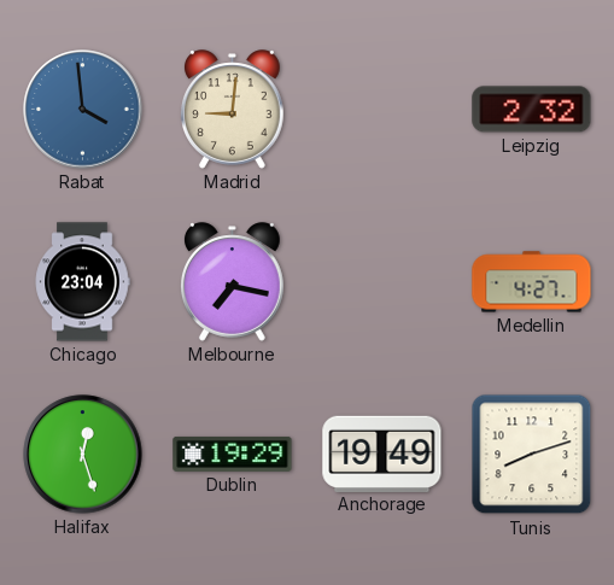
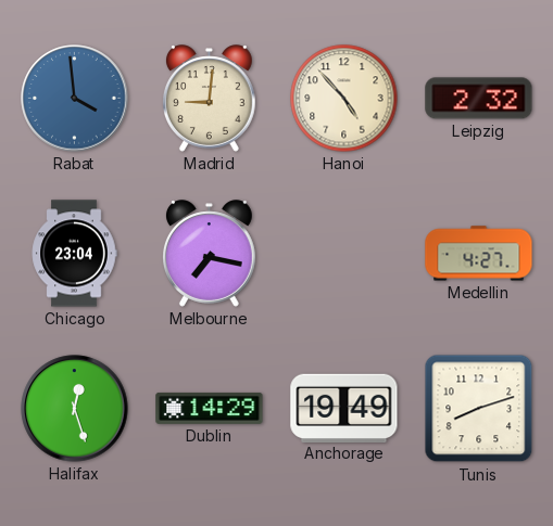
Hanoi: none -> 4:53
Dublin: 19:29 -> 14:29
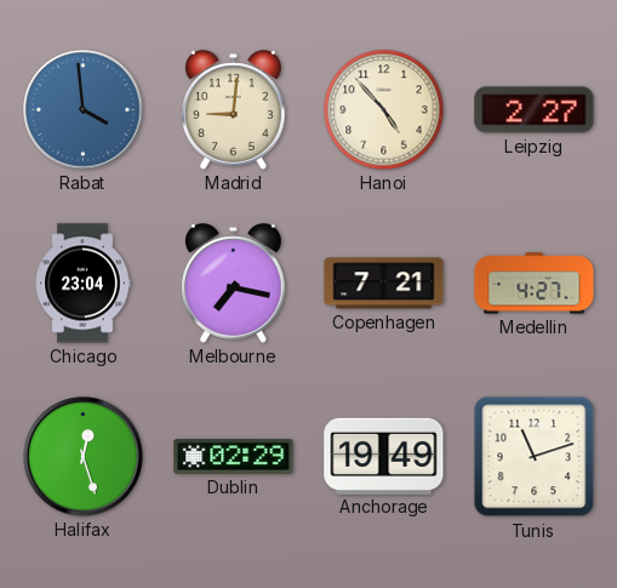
Leipzig: 2:32 -> 2:27
Copenhagen: none -> 7:21
Dublin: 14:29 -> 02:29
Tunis: 8:12 -> 11:12
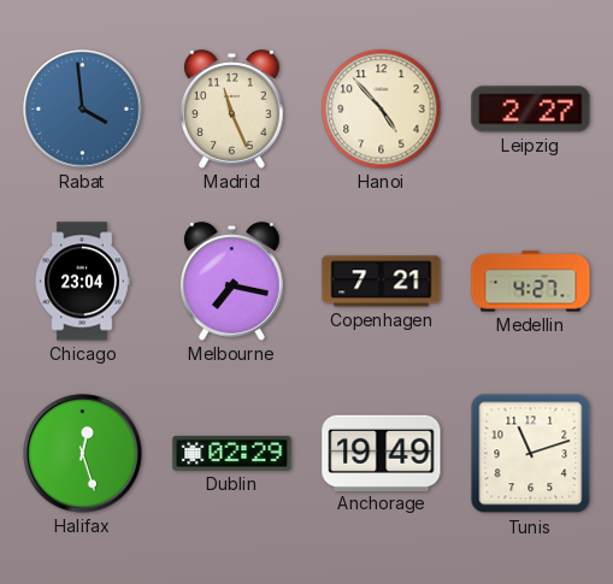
Madrid: 9:01 -> 11:26
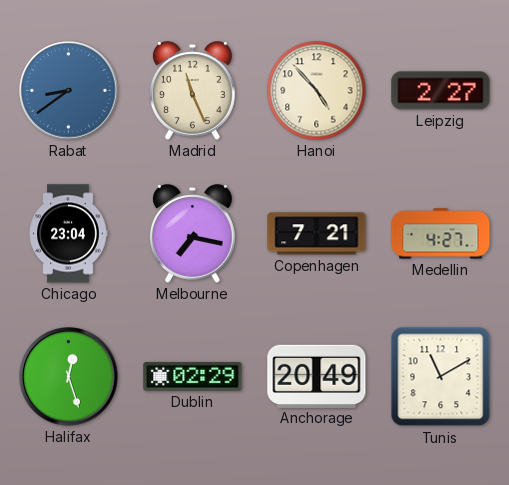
Rabat: 3:59 -> 8:39
Anchorage: 19:49 -> 20:49
Tunis: 11:12 -> 11:10
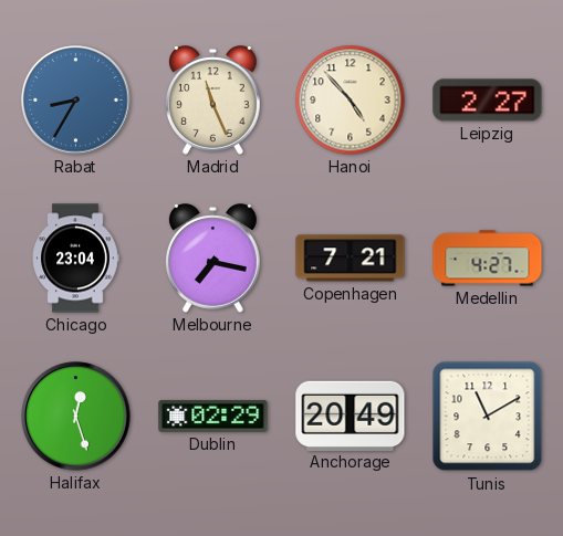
Rabat: 8:39 -> 8:35
